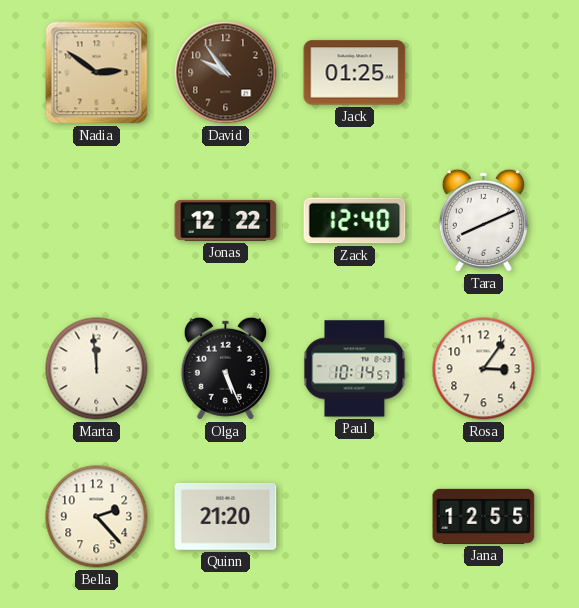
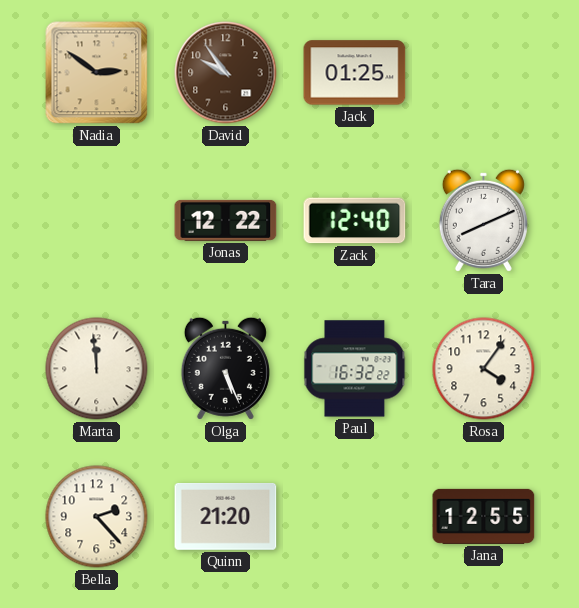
Paul: 10:14 -> 16:32
Rosa: 3:06 -> 4:06
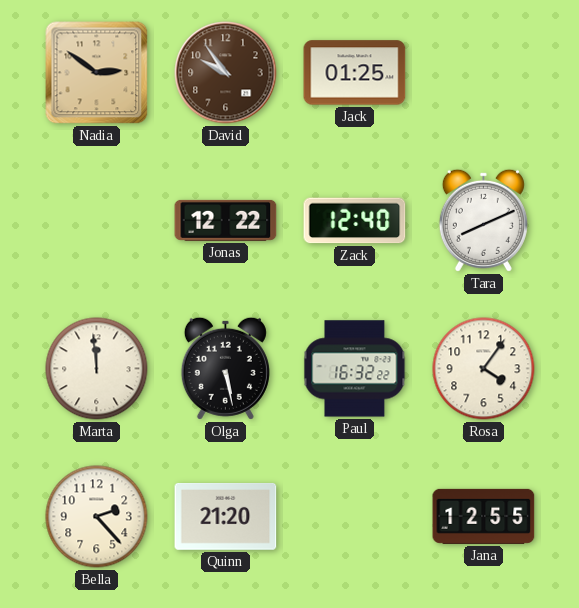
Olga: 5:26 -> 5:28
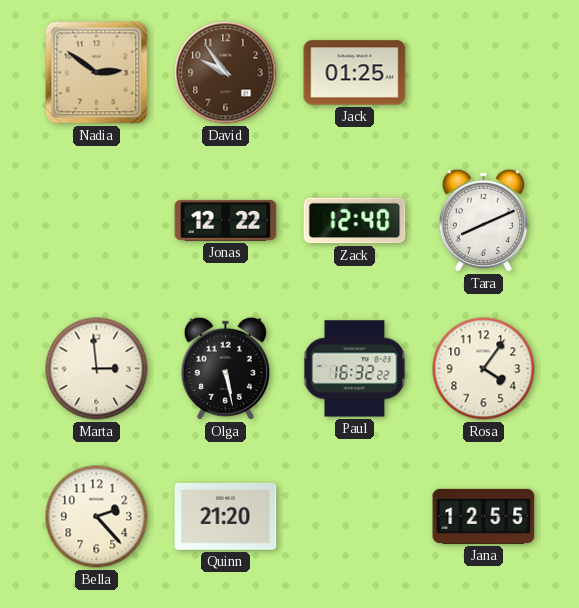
Marta: 11:59 -> 2:59
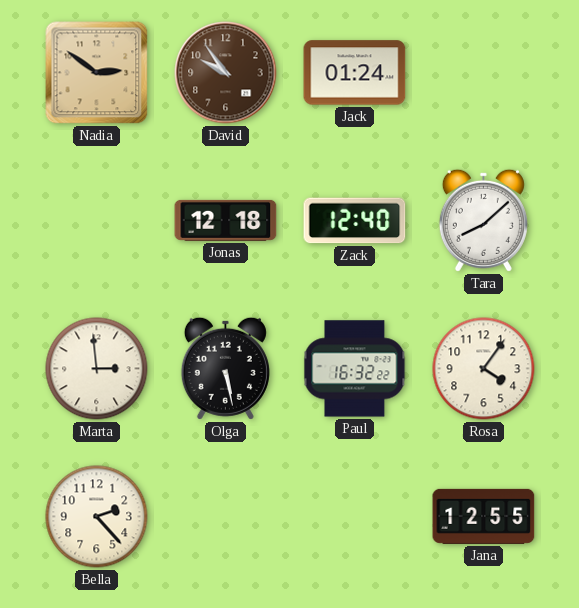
Jack: 01:25 -> 01:24
Jonas: 12:22 -> 12:18
Tara: 8:11 -> 8:08
Quinn: 21:20 -> none
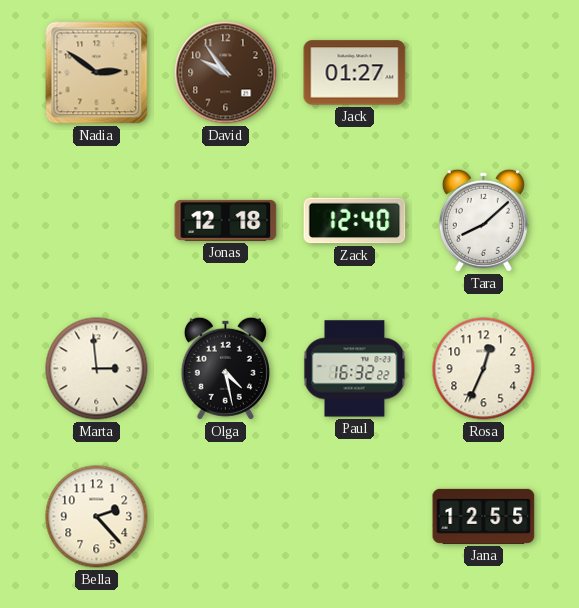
Jack: 01:24 -> 01:27
Olga: 5:28 -> 4:28
Rosa: 4:06 -> 12:34
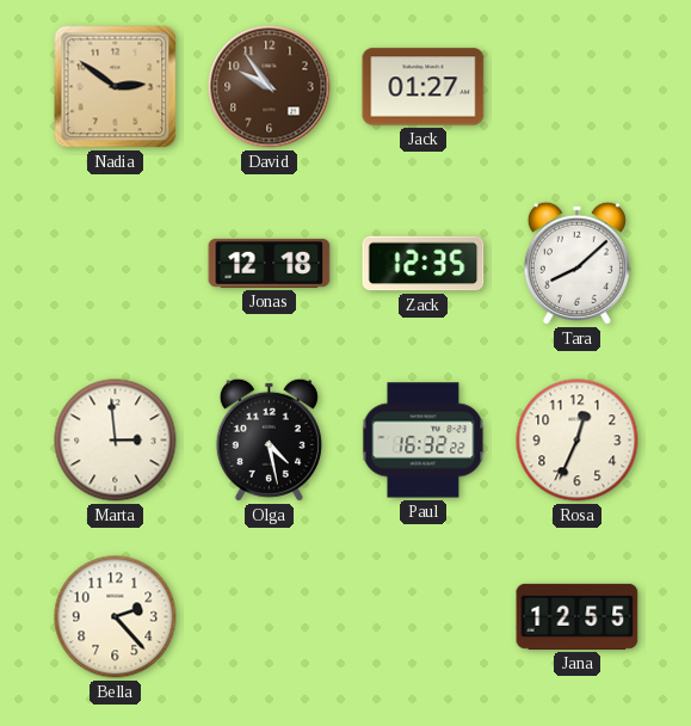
Zack: 12:40 -> 12:35
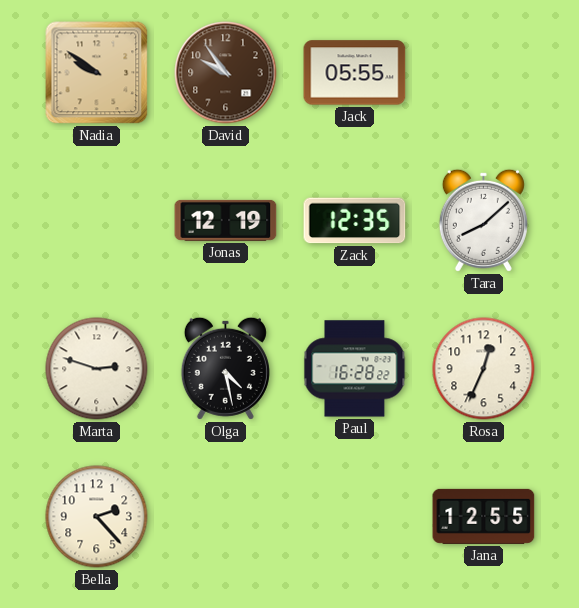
Nadia: 2:51 -> 9:51
Jack: 01:27 -> 05:55
Jonas: 12:18 -> 12:19
Marta: 2:59 -> 2:48
Paul: 16:32 -> 16:28
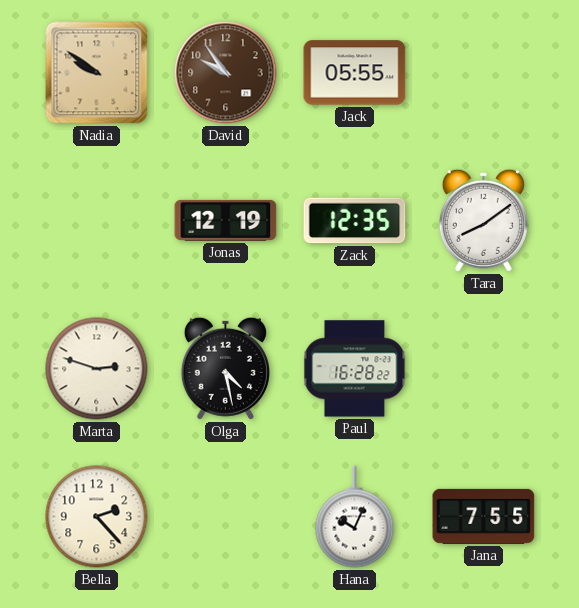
Tara: 8:08 -> 8:09
Rosa: 12:34 -> none
Hana: none -> 10:04
Jana: 12:55 -> 7:55
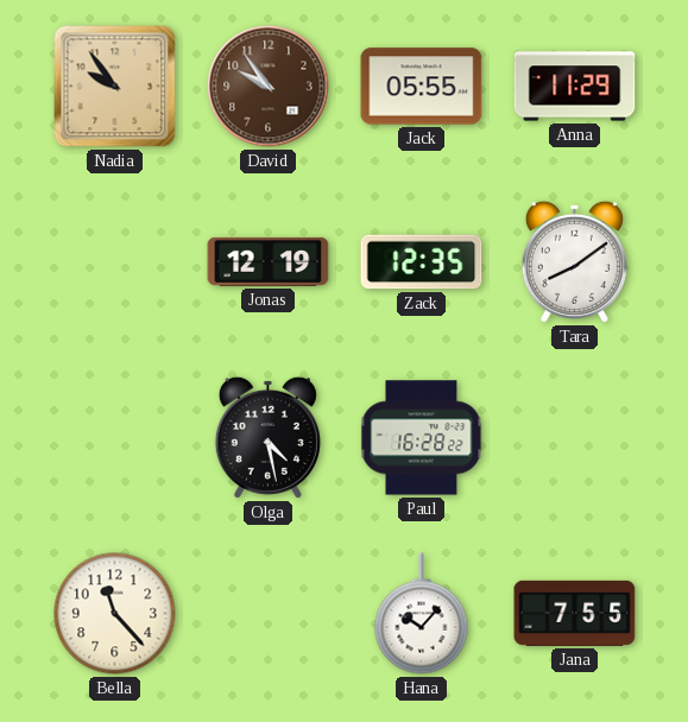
Nadia: 9:51 -> 9:54
Anna: none -> 11:29
Marta: 2:48 -> none
Bella: 2:23 -> 11:23
Hana: 10:04 -> 10:07
